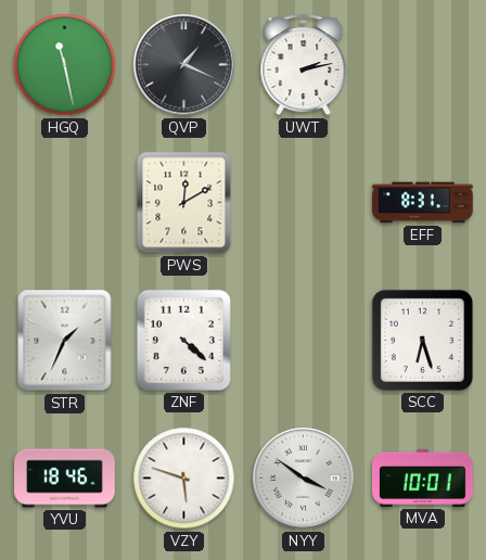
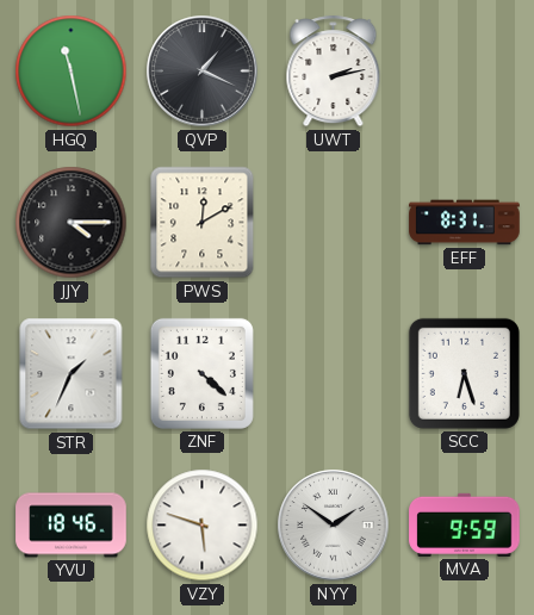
JJY: none -> 4:15
NYY: 3:51 -> 1:51
MVA: 10:01 -> 9:59
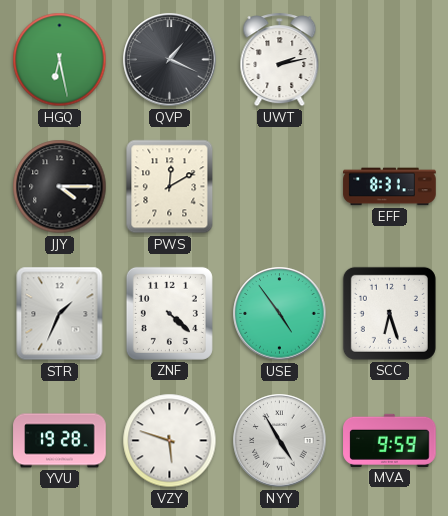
HGQ: 11:28 -> 6:28
USE: none -> 4:54
YVU: 18:46 -> 19:28
NYY: 1:51 -> 4:55
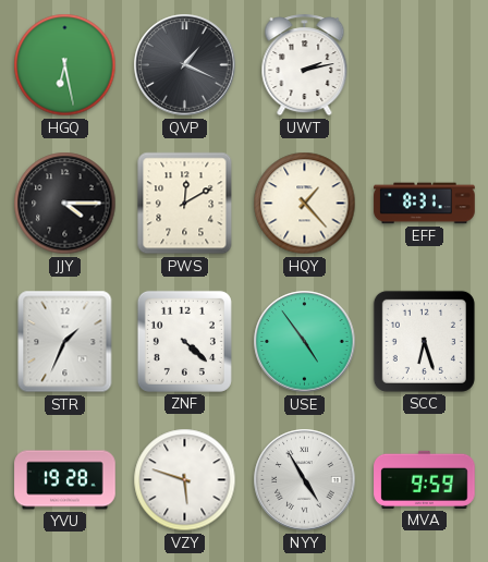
HQY: none -> 1:23
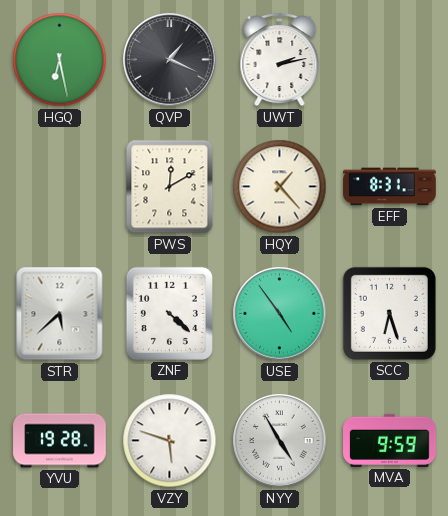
JJY: 4:15 -> none
STR: 1:34 -> 5:38
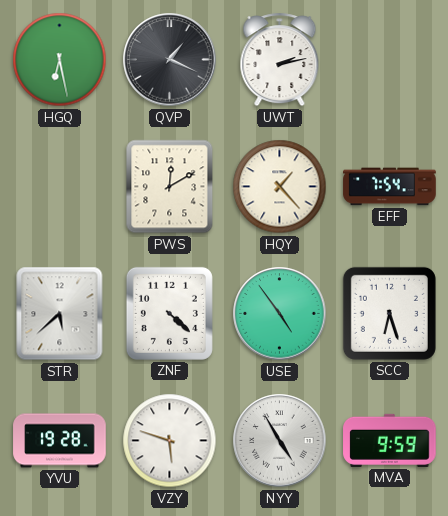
EFF: 8:31 -> 7:54
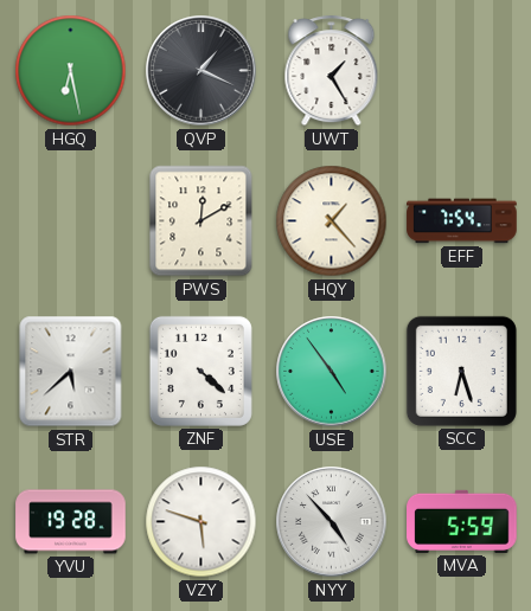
UWT: 2:13 -> 1:25
NYY: 4:55 -> 4:53
MVA: 9:59 -> 5:59
